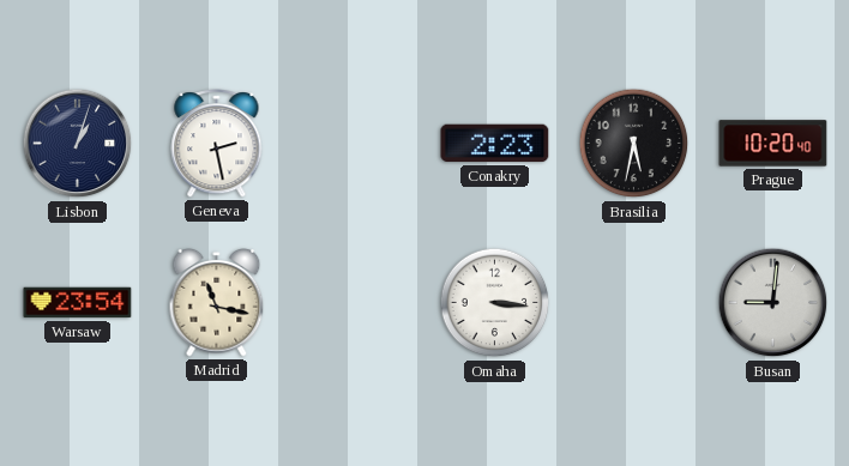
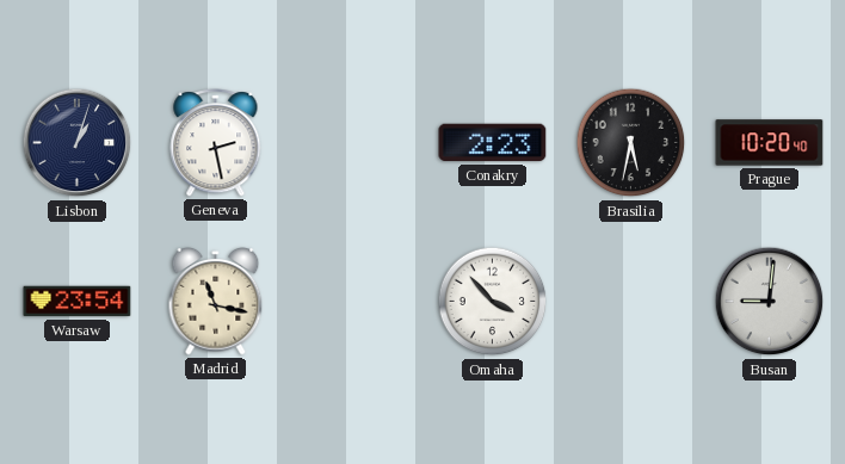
Omaha: 3:16 -> 3:53
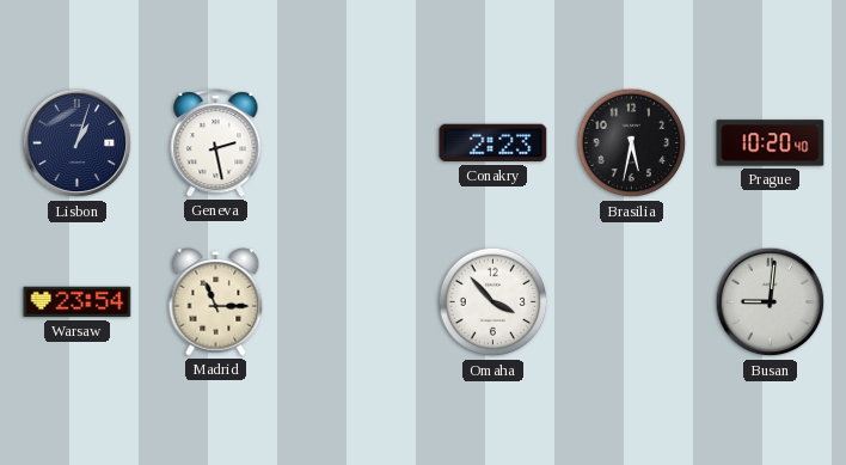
Madrid: 11:17 -> 11:15
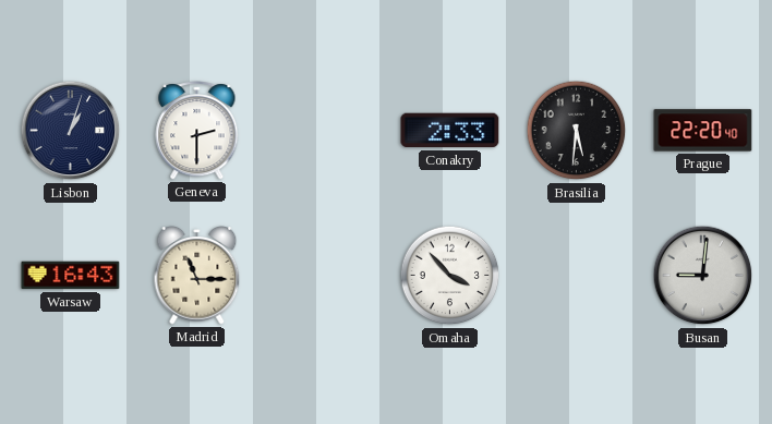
Geneva: 2:28 -> 2:30
Conakry: 2:23 -> 2:33
Brasilia: 5:32 -> 5:31
Prague: 10:20 -> 22:20
Warsaw: 23:54 -> 16:43
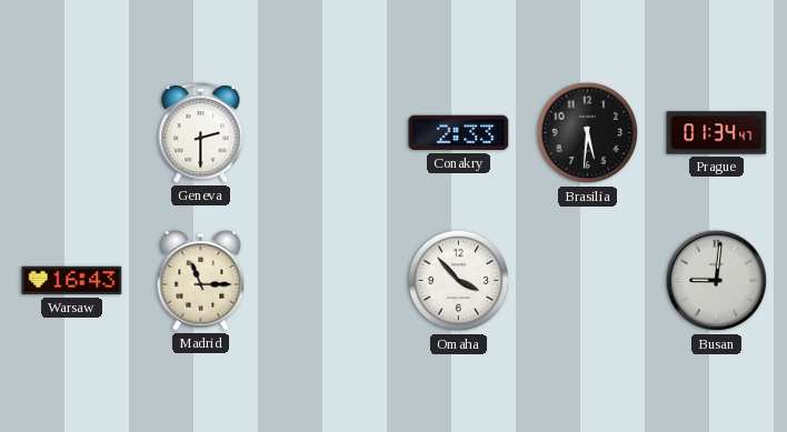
Lisbon: 1:03 -> none
Prague: 22:20 -> 01:34
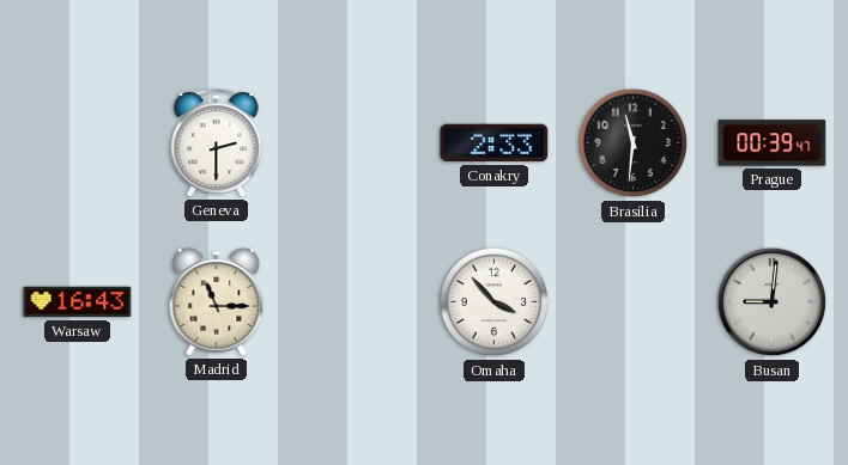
Brasilia: 5:31 -> 11:31
Prague: 01:34 -> 00:39
